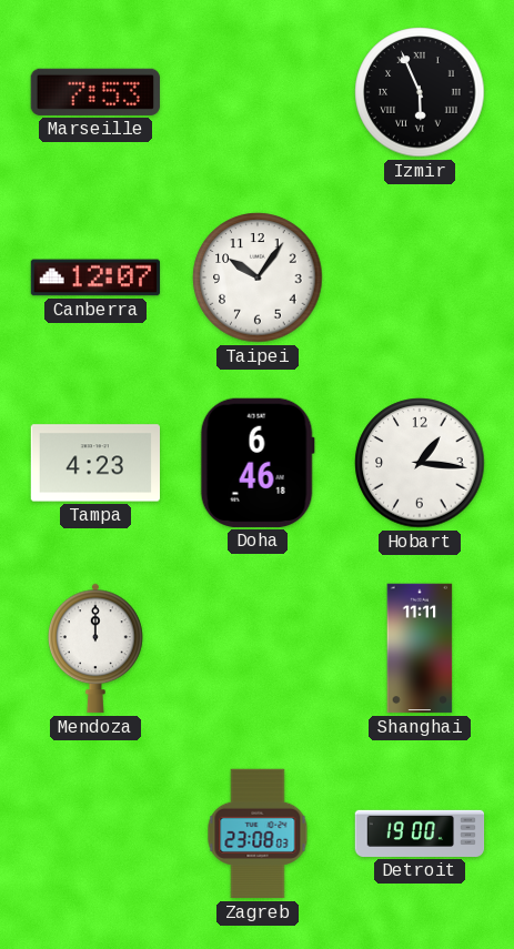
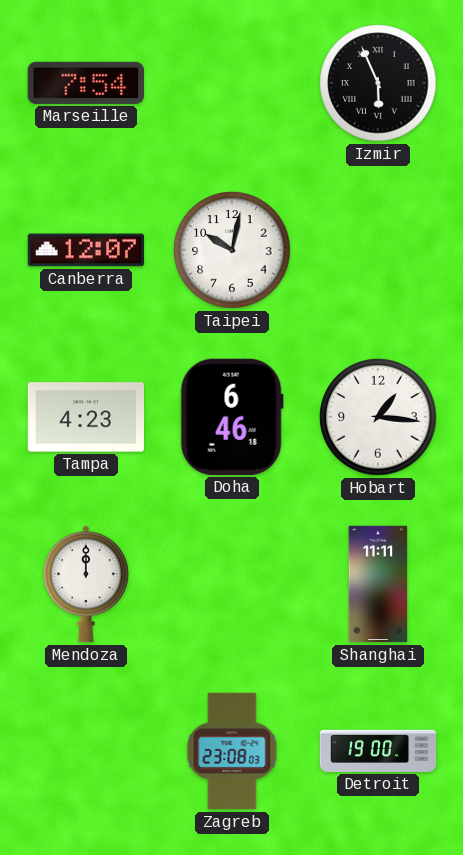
Marseille: 7:53 -> 7:54
Taipei: 10:06 -> 10:02
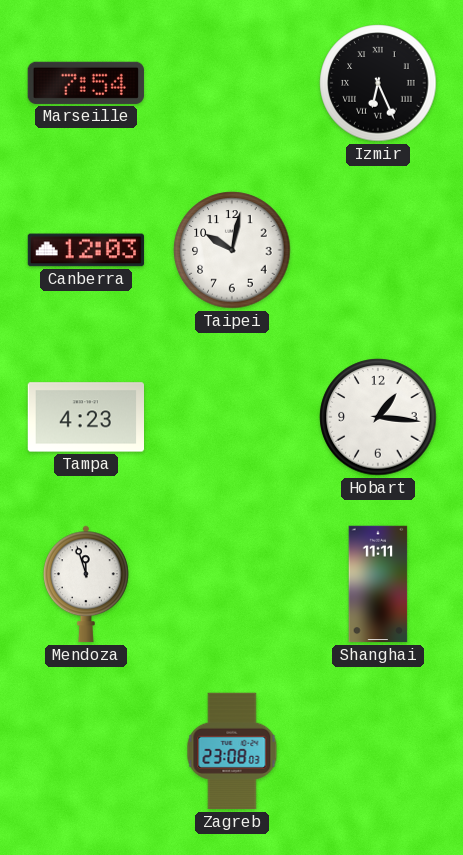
Izmir: 5:56 -> 6:26
Canberra: 12:07 -> 12:03
Doha: 6:46 -> none
Mendoza: 12:00 -> 11:57
Detroit: 19:00 -> none
